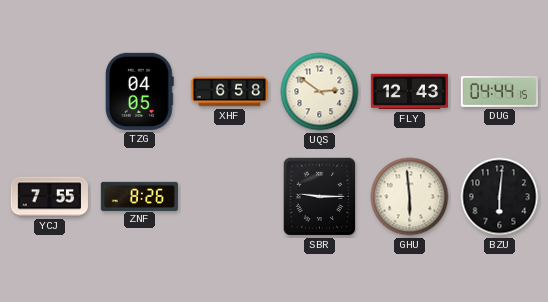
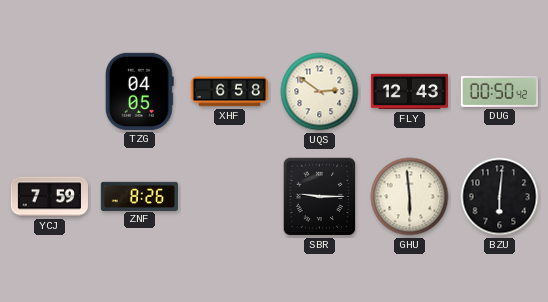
DUG: 04:44 -> 00:50
YCJ: 7:55 -> 7:59
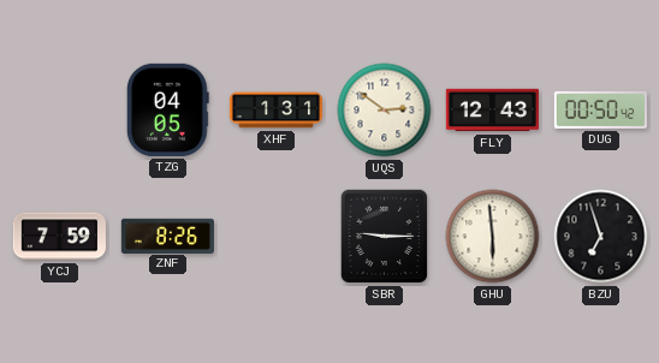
XHF: 6:58 -> 1:31
BZU: 6:01 -> 6:57
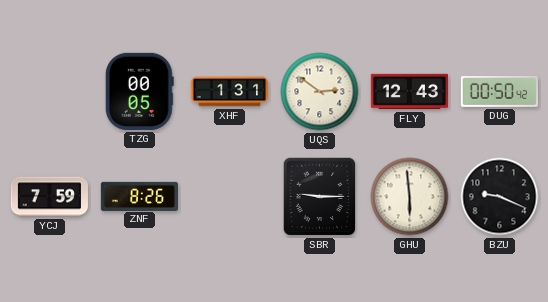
TZG: 04:05 -> 00:05
BZU: 6:57 -> 9:19
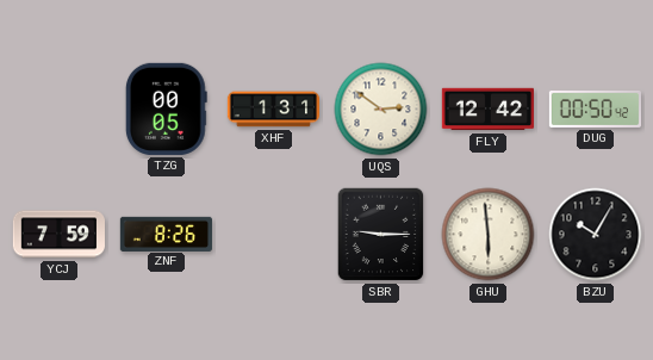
FLY: 12:43 -> 12:42
BZU: 9:19 -> 10:05
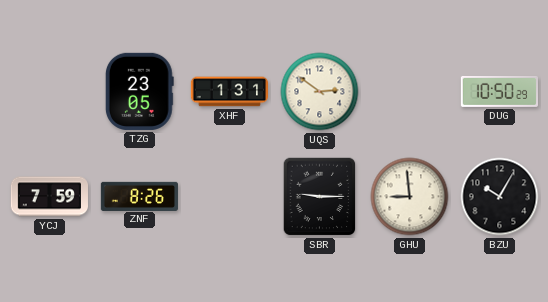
TZG: 00:05 -> 23:05
FLY: 12:42 -> none
DUG: 00:50 -> 10:50
GHU: 5:59 -> 8:59
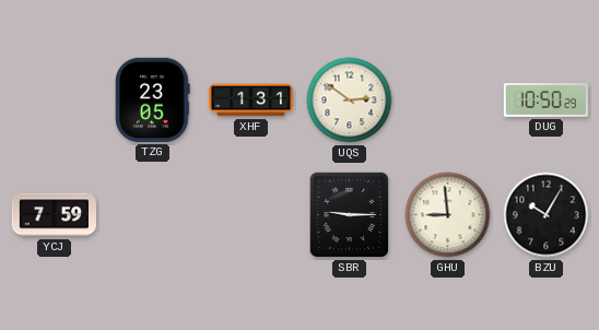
ZNF: 8:26 -> none
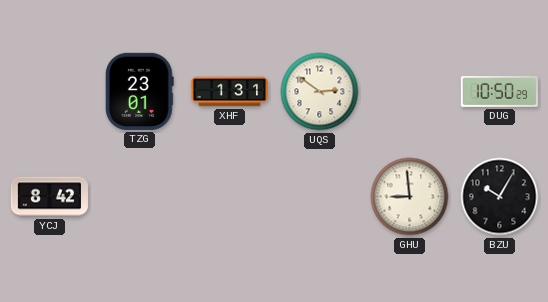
TZG: 23:05 -> 23:01
YCJ: 7:59 -> 8:42
SBR: 9:15 -> none
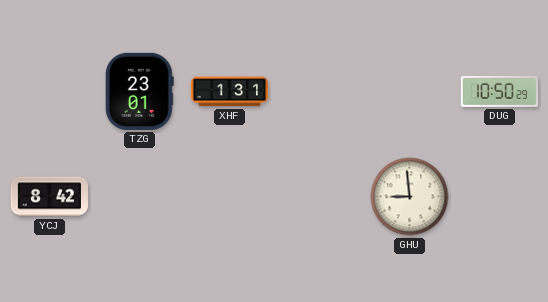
UQS: 2:51 -> none
BZU: 10:05 -> none
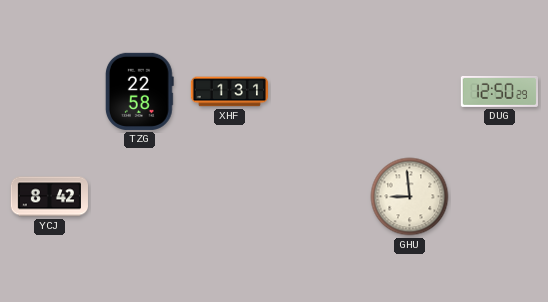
TZG: 23:01 -> 22:58
DUG: 10:50 -> 12:50
